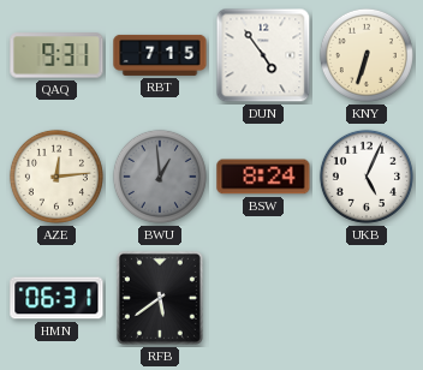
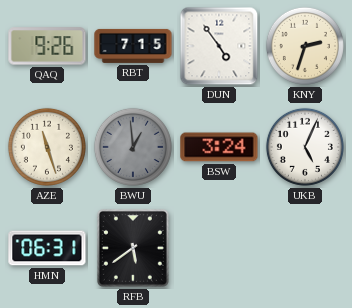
QAQ: 9:31 -> 9:26
KNY: 6:33 -> 2:33
AZE: 12:14 -> 11:27
BSW: 8:24 -> 3:24
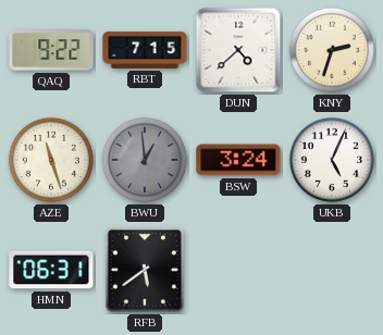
QAQ: 9:26 -> 9:22
DUN: 4:54 -> 4:38
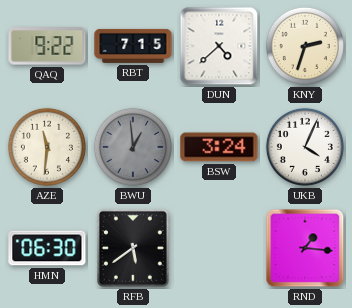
AZE: 11:27 -> 11:31
UKB: 5:04 -> 4:04
HMN: 06:31 -> 06:30
RND: none -> 1:16
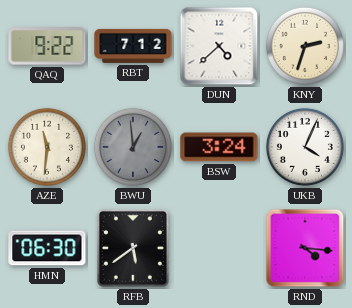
RBT: 7:15 -> 7:12
RND: 1:16 -> 4:16
